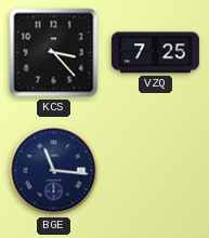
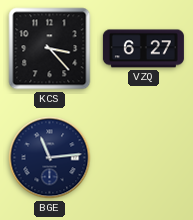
VZQ: 7:25 -> 6:27
BGE: 11:16 -> 11:14
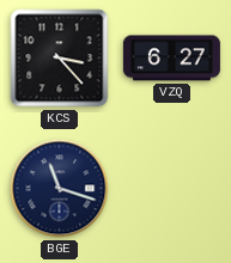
BGE: 11:14 -> 11:18
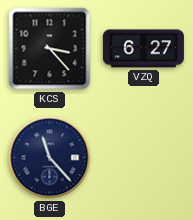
BGE: 11:18 -> 11:23
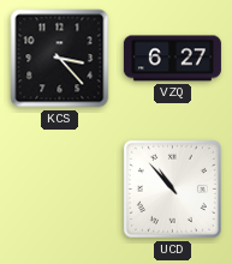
BGE: 11:23 -> none
UCD: none -> 10:53
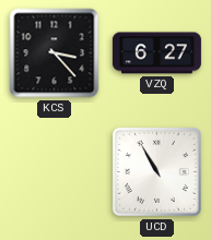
UCD: 10:53 -> 10:55
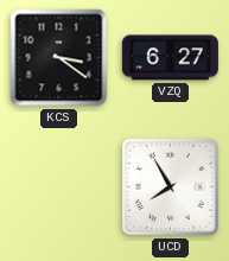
KCS: 3:23 -> 3:21
UCD: 10:55 -> 7:55
